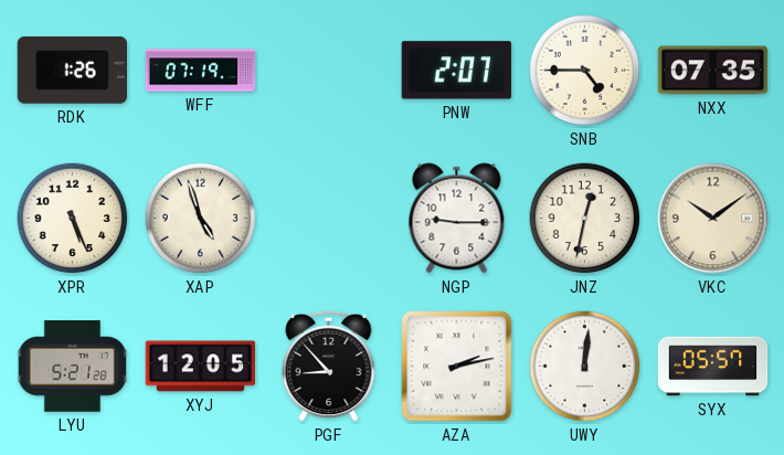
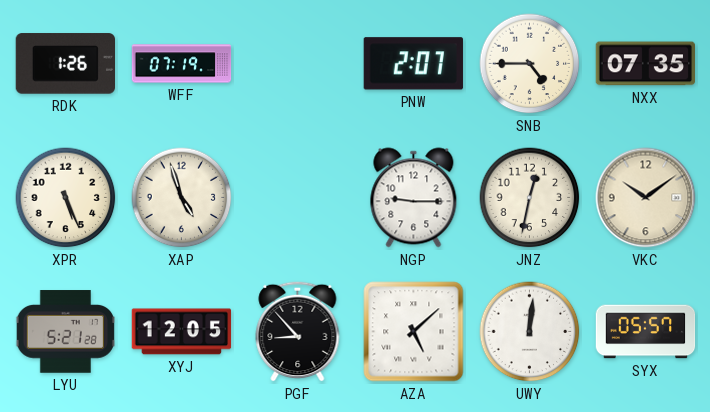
AZA: 2:13 -> 5:08
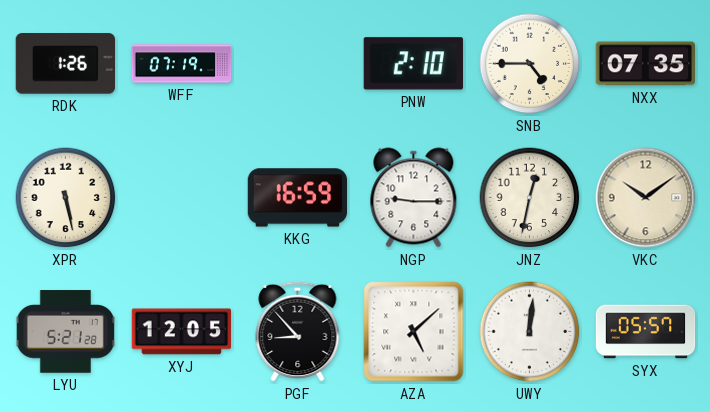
PNW: 2:07 -> 2:10
XPR: 5:26 -> 5:28
XAP: 4:57 -> none
KKG: none -> 16:59
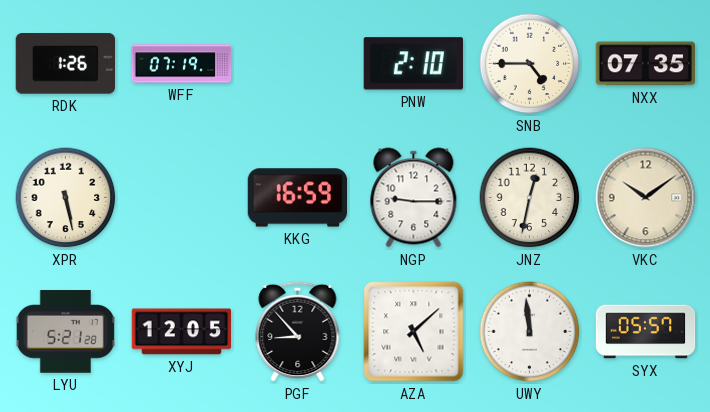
UWY: 12:01 -> 11:59
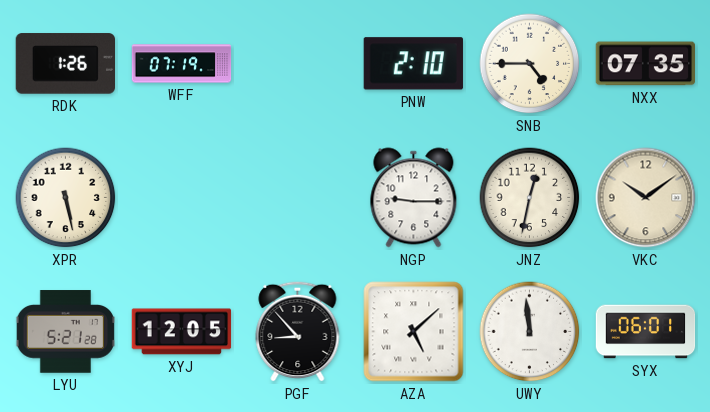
KKG: 16:59 -> none
SYX: 05:57 -> 06:01
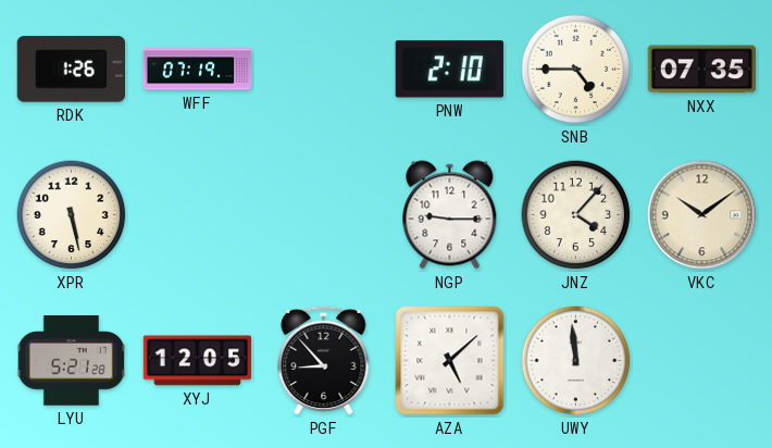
JNZ: 12:32 -> 4:07
SYX: 06:01 -> none
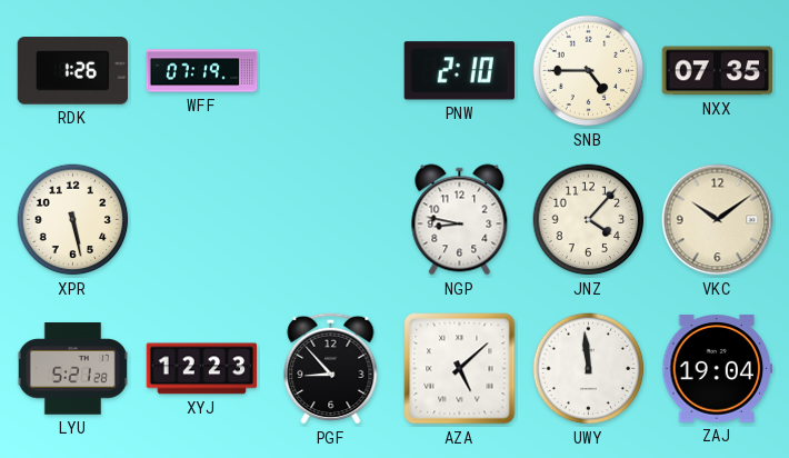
NGP: 9:15 -> 8:47
XYJ: 12:05 -> 12:23
ZAJ: none -> 19:04
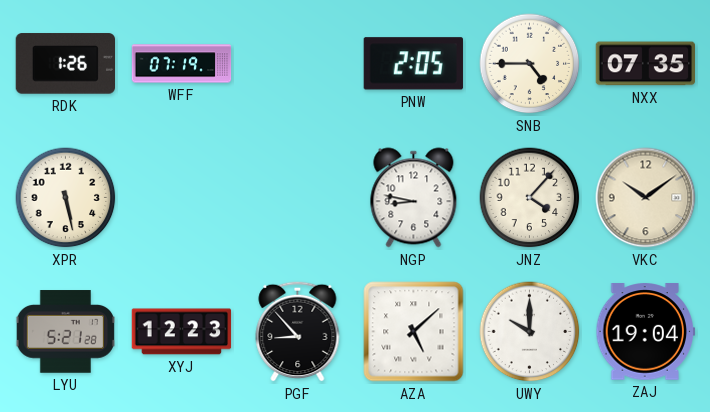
PNW: 2:10 -> 2:05
UWY: 11:59 -> 10:00
